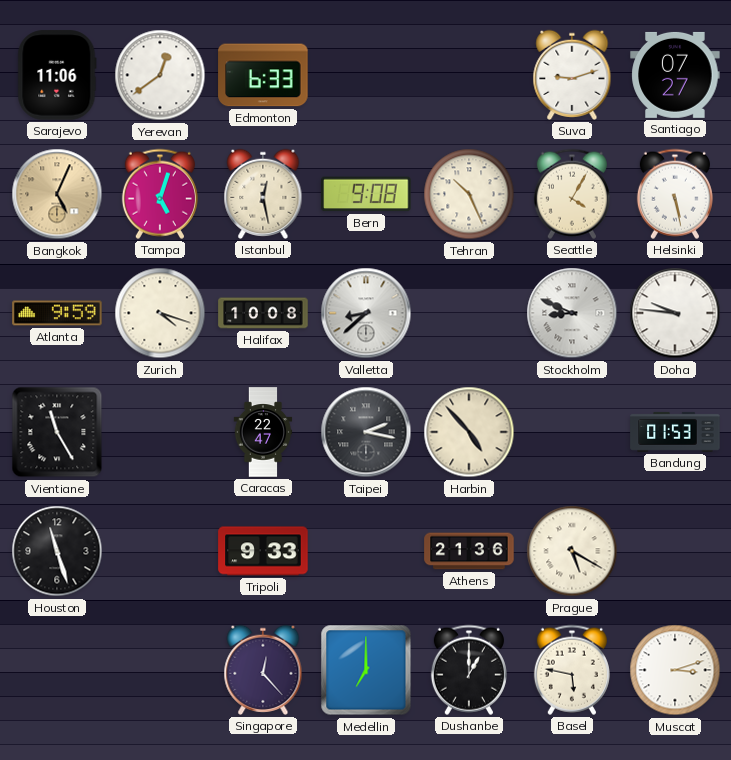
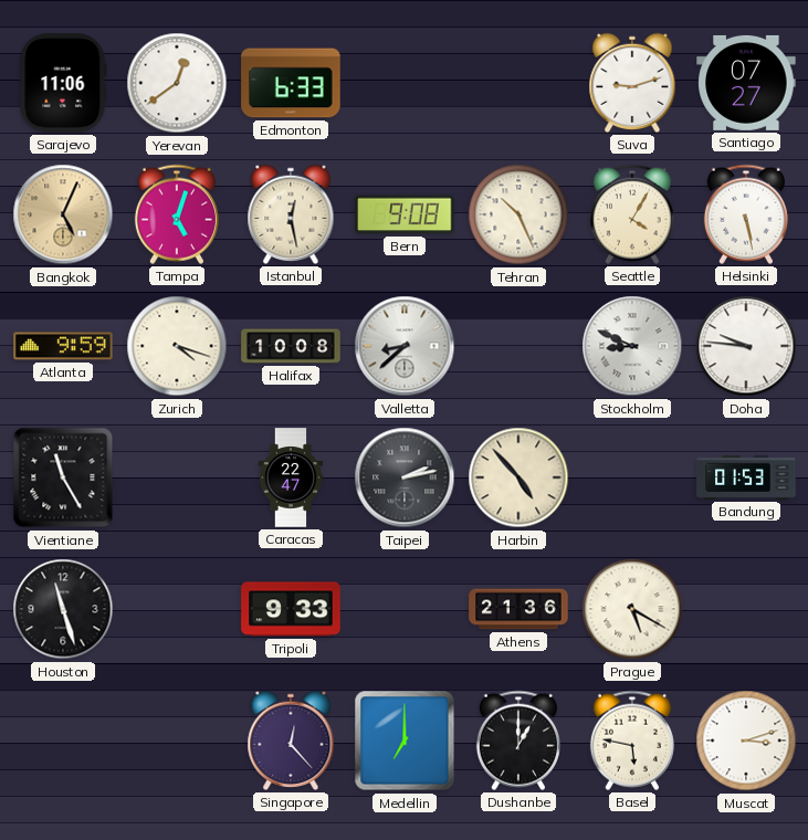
Taipei: 2:17 -> 2:13
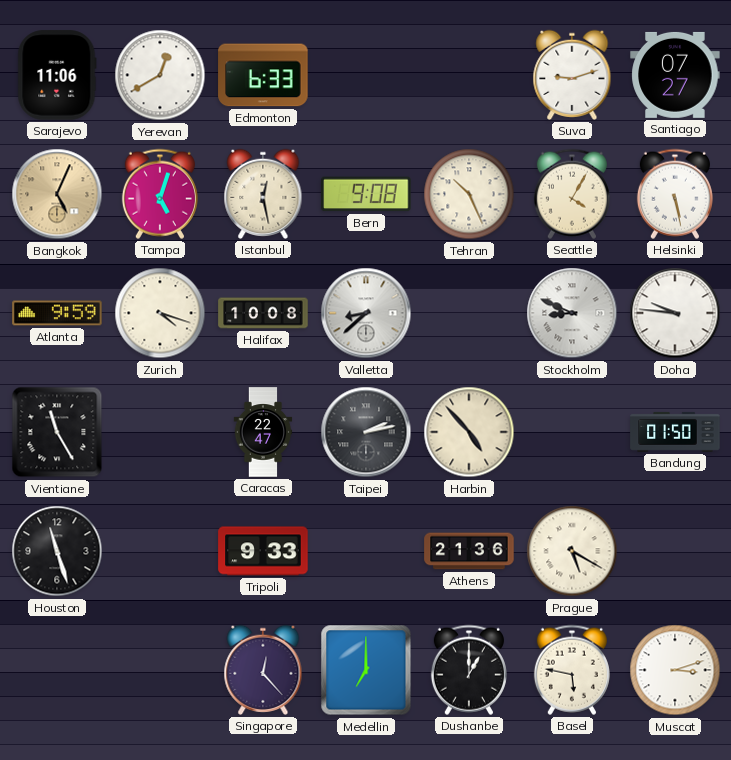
Yerevan: 12:39 -> 12:40
Bandung: 01:53 -> 01:50
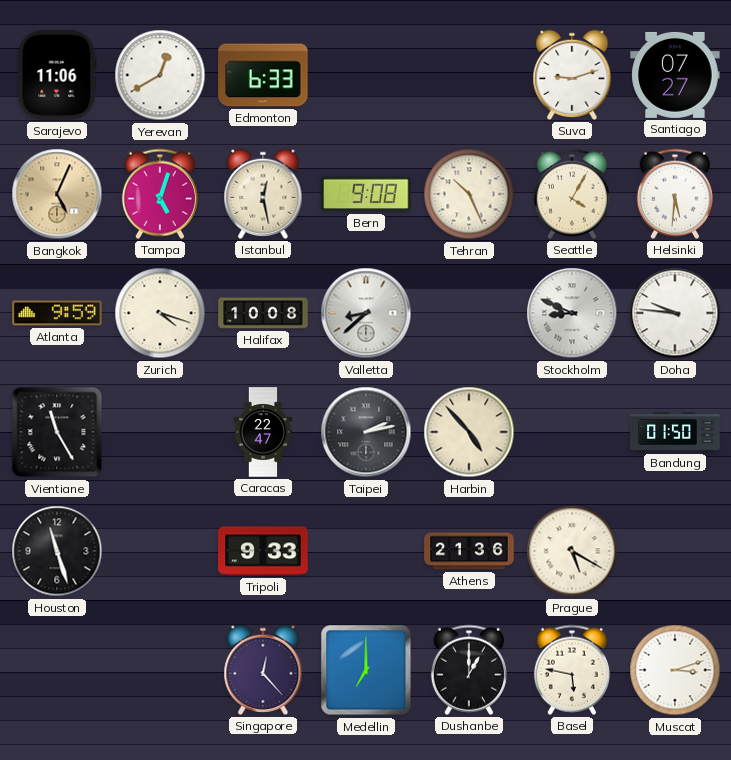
Helsinki: 5:28 -> 5:31
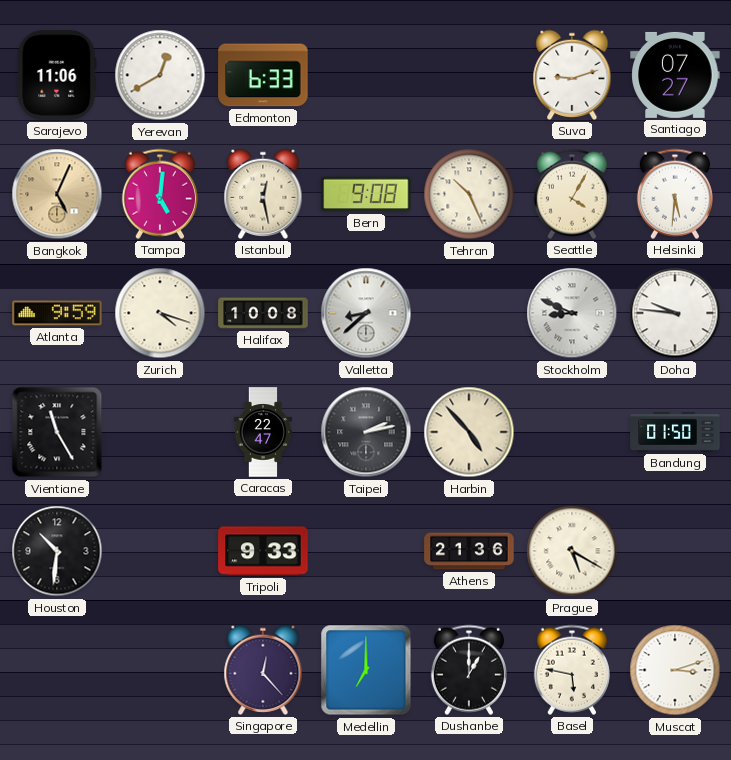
Tampa: 5:03 -> 5:01
Houston: 11:27 -> 10:31
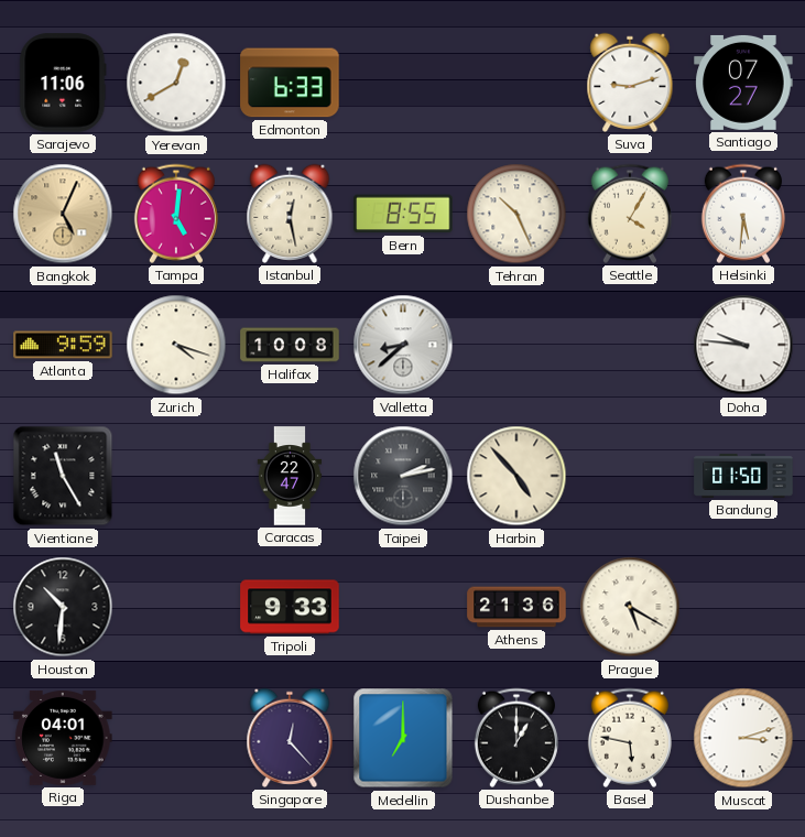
Bern: 9:08 -> 8:55
Stockholm: 8:49 -> none
Riga: none -> 04:01
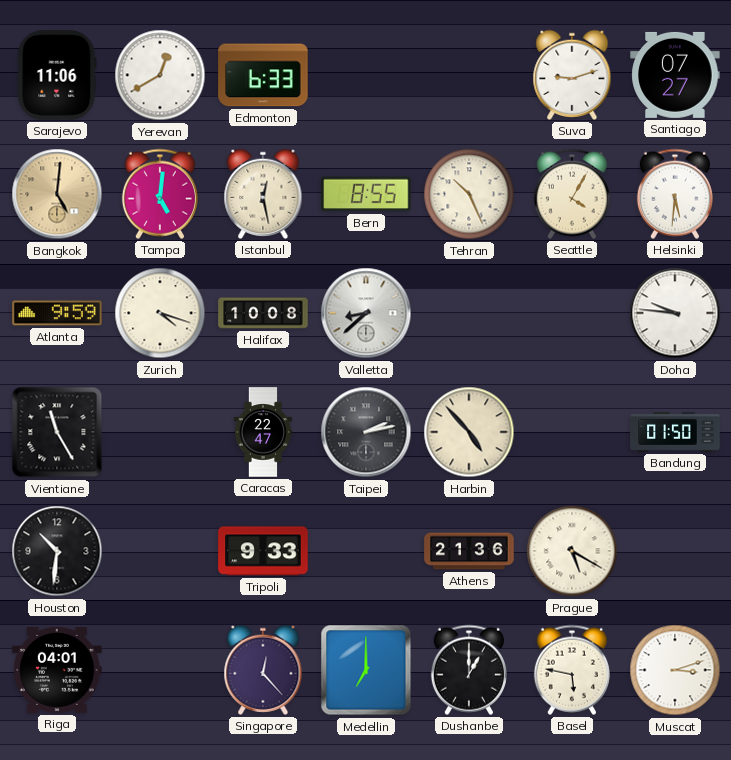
Bangkok: 5:04 -> 5:01
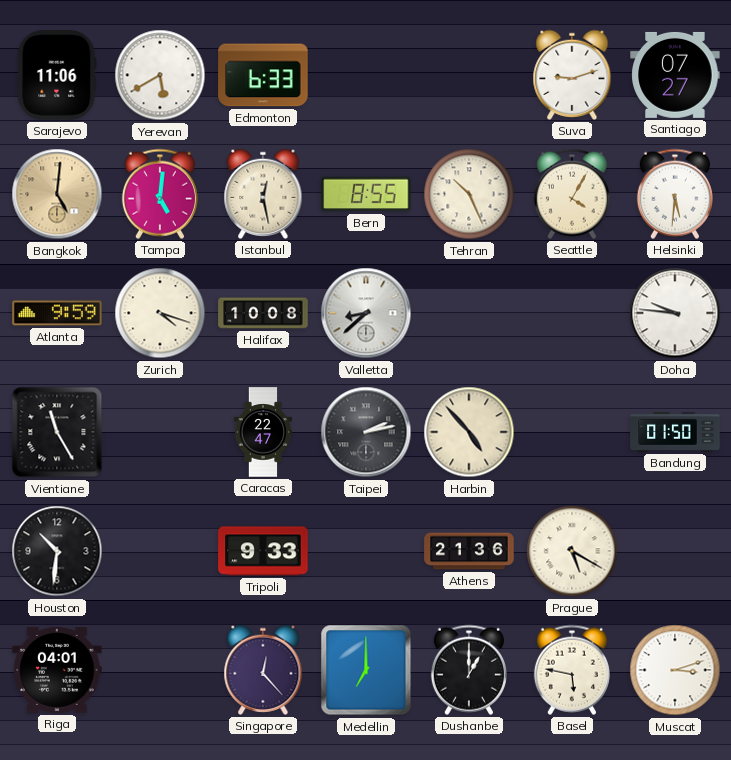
Yerevan: 12:40 -> 5:40
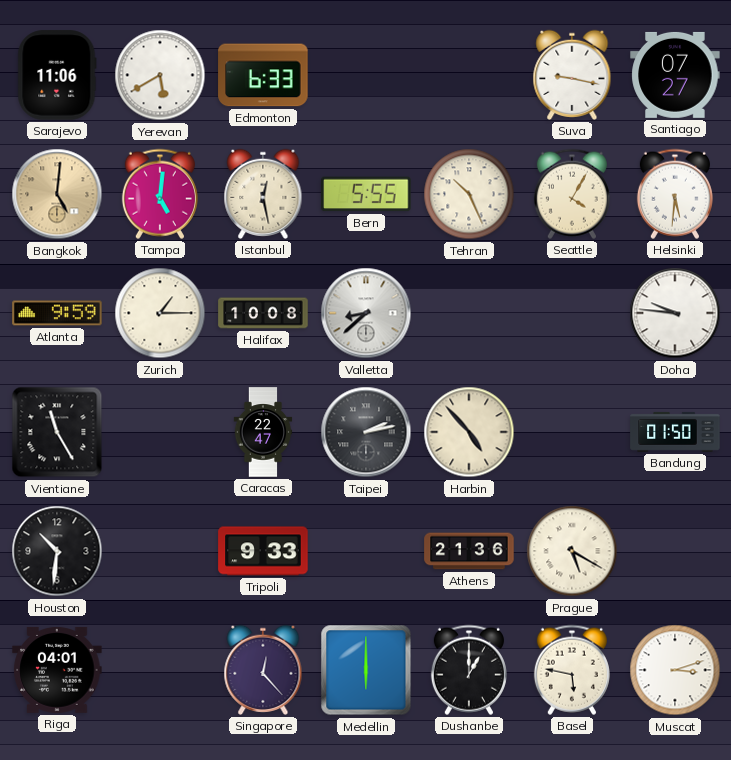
Suva: 9:12 -> 9:17
Bern: 8:55 -> 5:55
Zurich: 4:18 -> 1:15
Medellin: 7:00 -> 6:00
